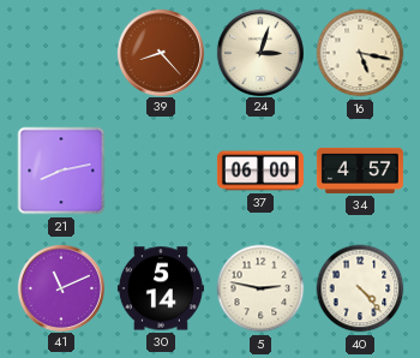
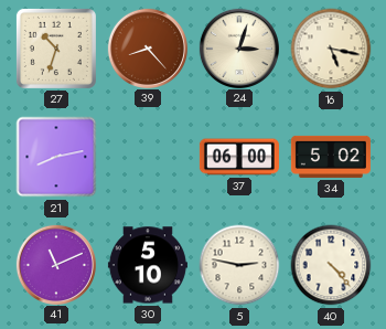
27: none -> 10:33
34: 4:57 -> 5:02
30: 5:14 -> 5:10
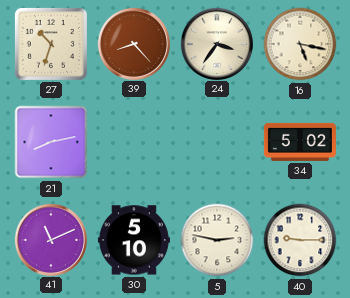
24: 3:03 -> 3:36
37: 06:00 -> none
40: 4:23 -> 9:15
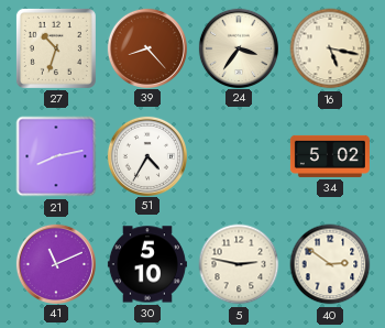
51: none -> 4:35
40: 9:15 -> 2:51
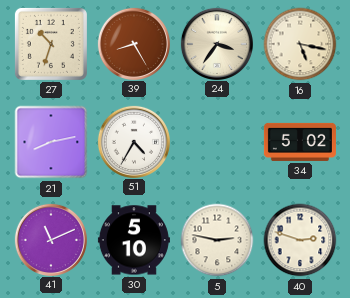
39: 8:23 -> 8:25
40: 2:51 -> 2:48
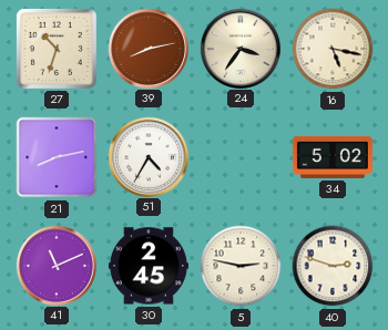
39: 8:25 -> 8:13
30: 5:10 -> 2:45
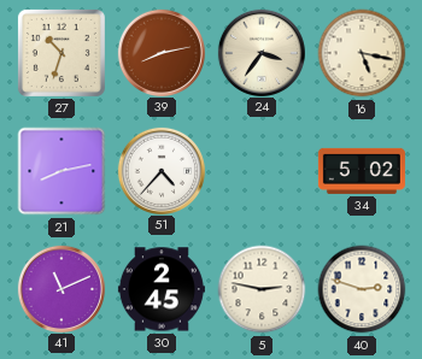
51: 4:35 -> 4:37
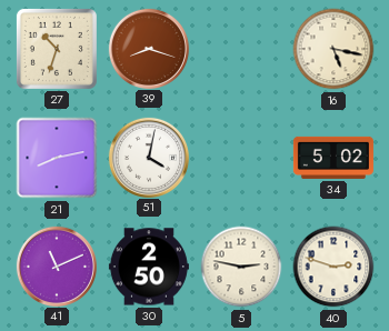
39: 8:13 -> 8:18
24: 3:36 -> none
51: 4:37 -> 4:02
30: 2:45 -> 2:50
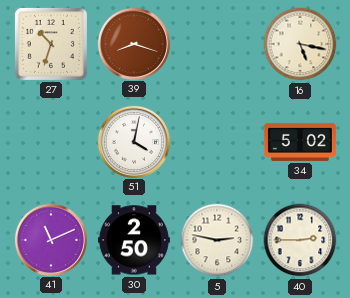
21: 8:13 -> none
40: 2:48 -> 2:45
